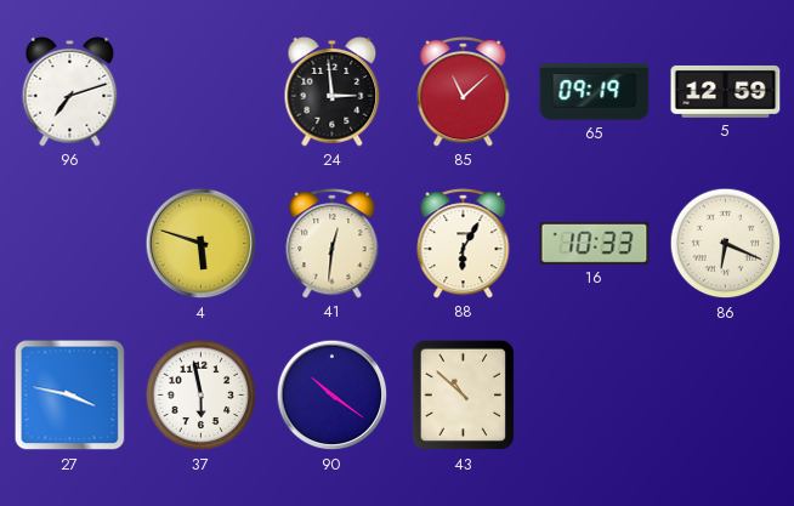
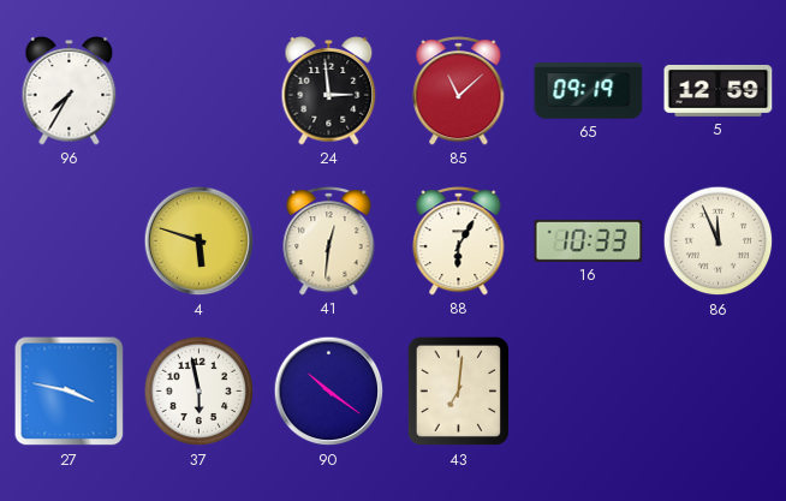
96: 7:12 -> 7:35
86: 6:19 -> 11:56
43: 10:52 -> 7:01
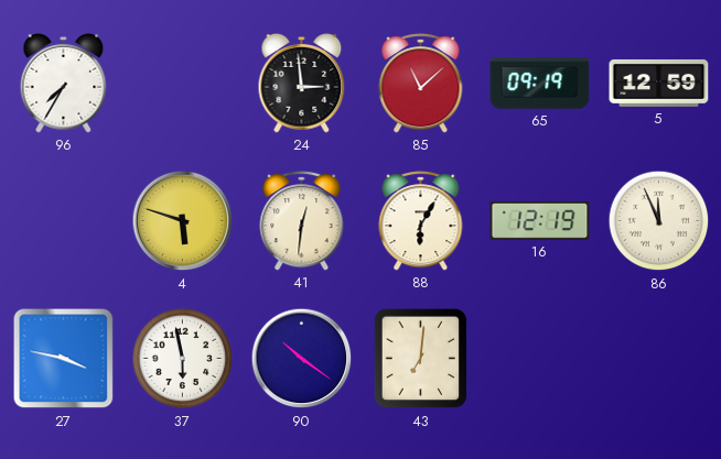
16: 10:33 -> 12:19
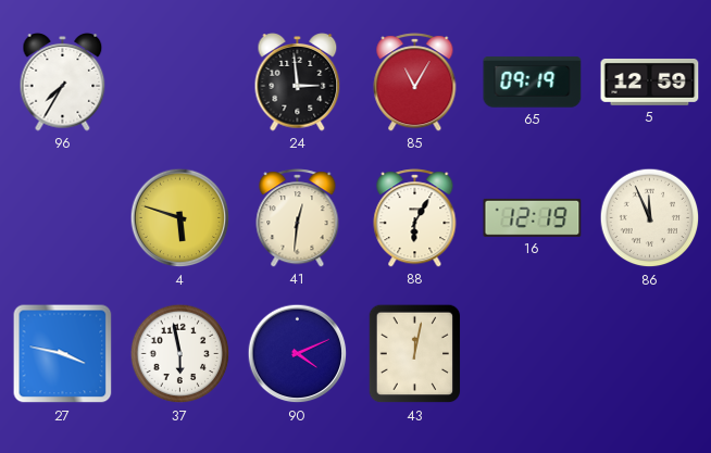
85: 11:08 -> 11:05
90: 10:21 -> 4:11
43: 7:01 -> 12:02
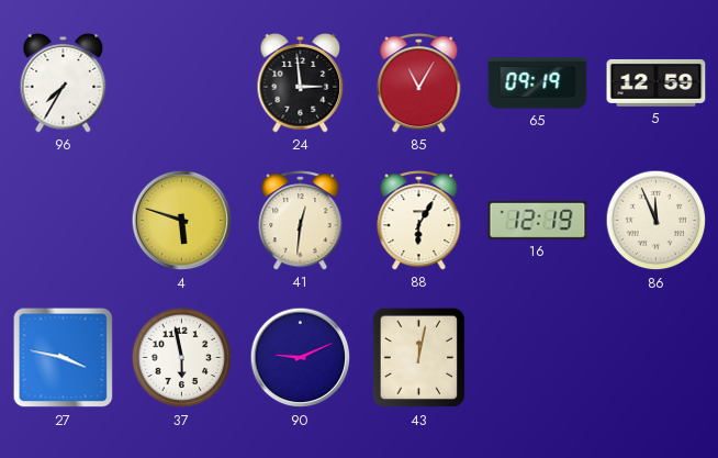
90: 4:11 -> 9:11
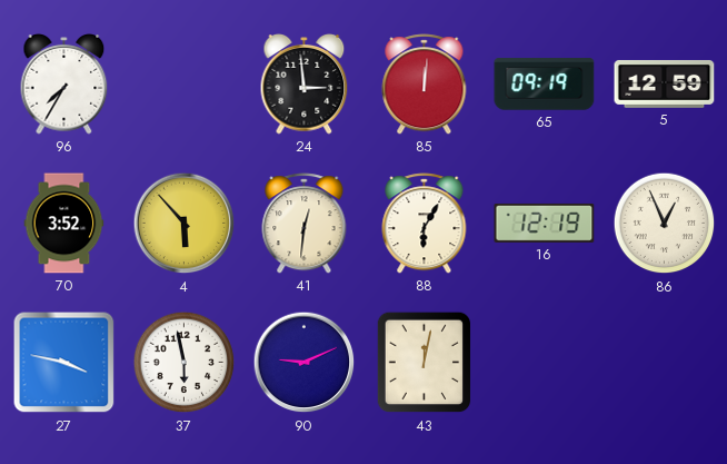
85: 11:05 -> 12:01
70: none -> 3:52
4: 5:48 -> 5:53
86: 11:56 -> 12:56
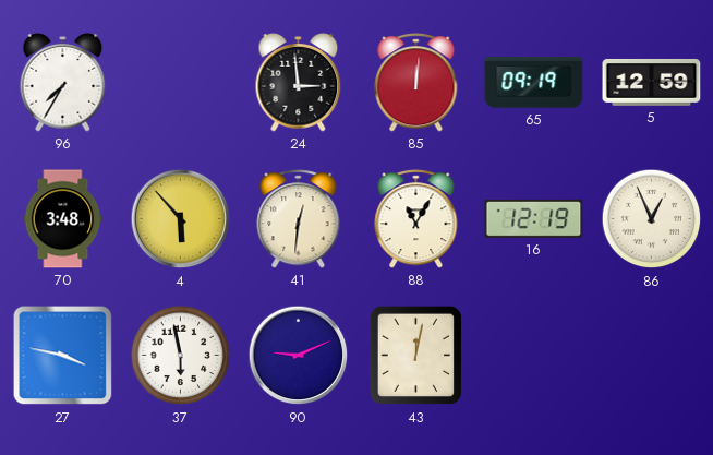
70: 3:52 -> 3:48
88: 6:05 -> 11:05
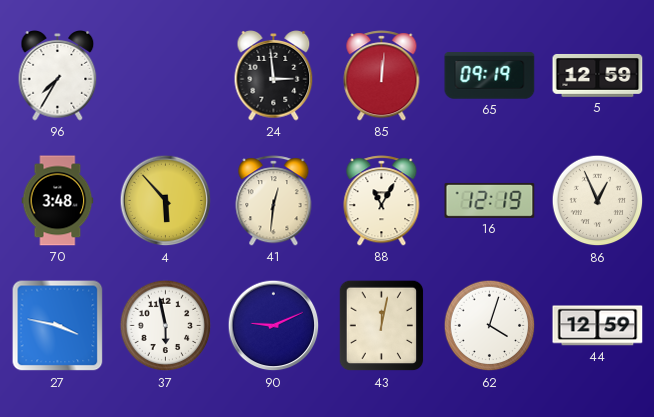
62: none -> 4:03
44: none -> 12:59
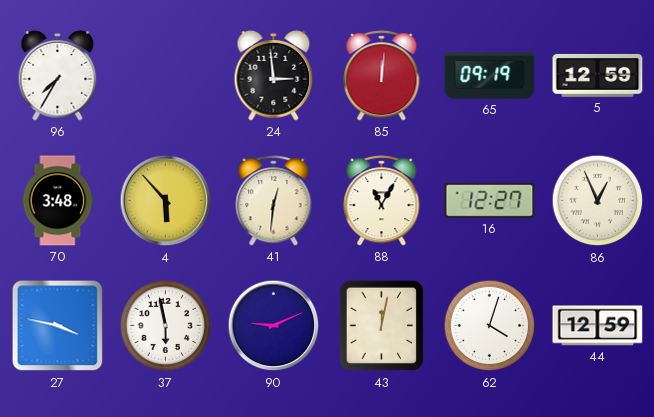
16: 12:19 -> 12:27
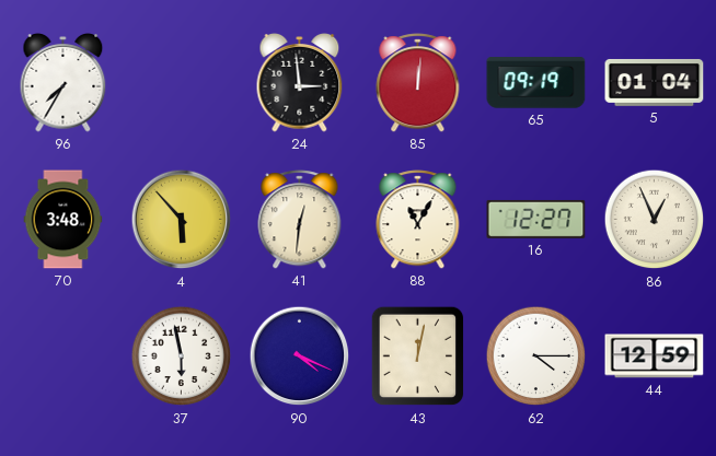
5: 12:59 -> 01:04
27: 3:47 -> none
90: 9:11 -> 4:19
62: 4:03 -> 4:15
